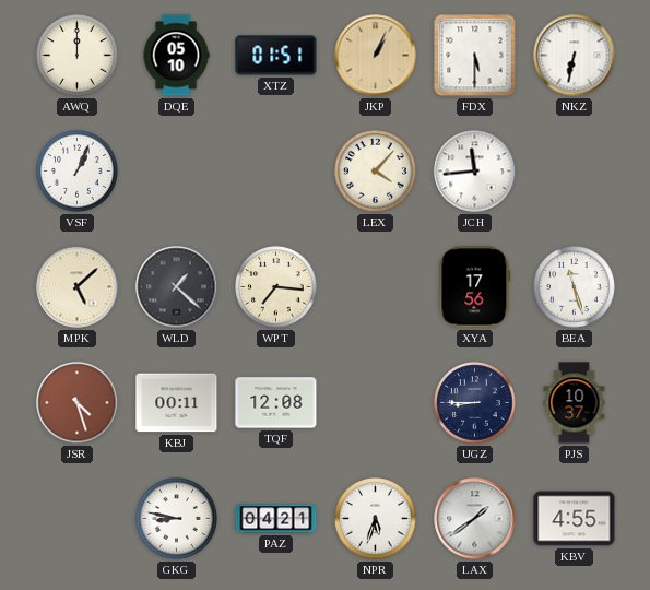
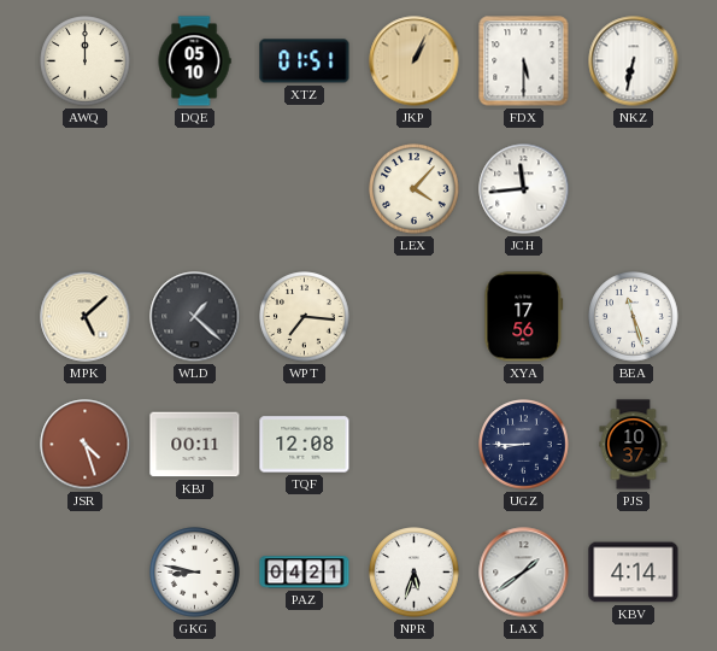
VSF: 1:04 -> none
KBV: 4:55 -> 4:14
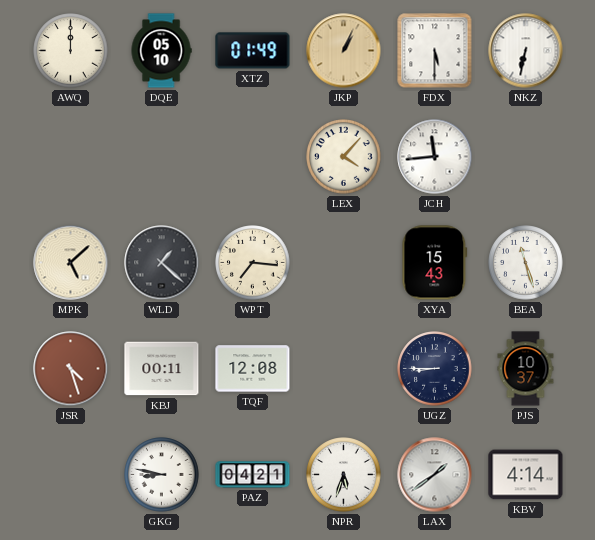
XTZ: 01:51 -> 01:49
XYA: 17:56 -> 15:43
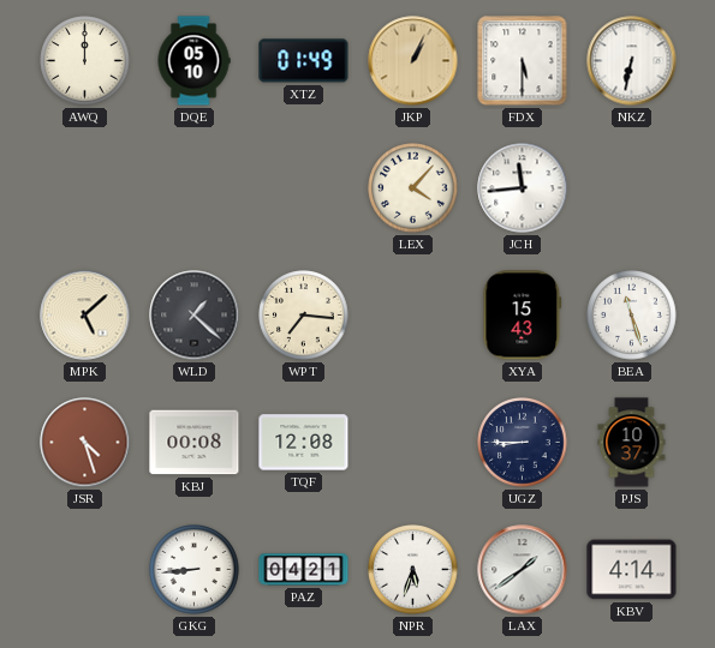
KBJ: 00:11 -> 00:08
GKG: 8:47 -> 8:44
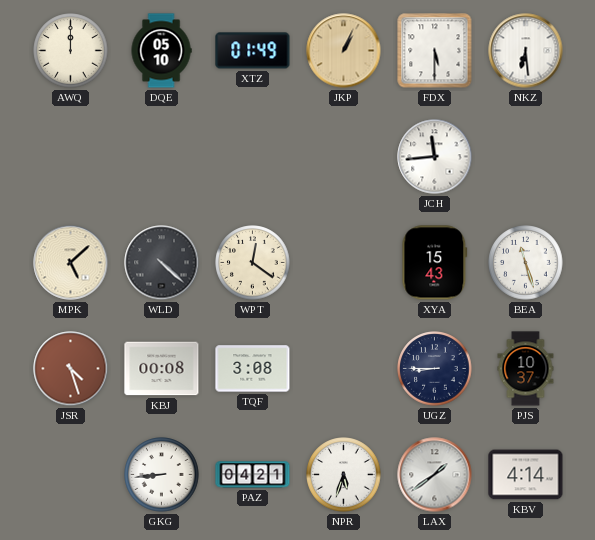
NKZ: 6:32 -> 6:29
LEX: 4:07 -> none
WLD: 1:22 -> 4:22
WPT: 7:16 -> 12:21
TQF: 12:08 -> 3:08
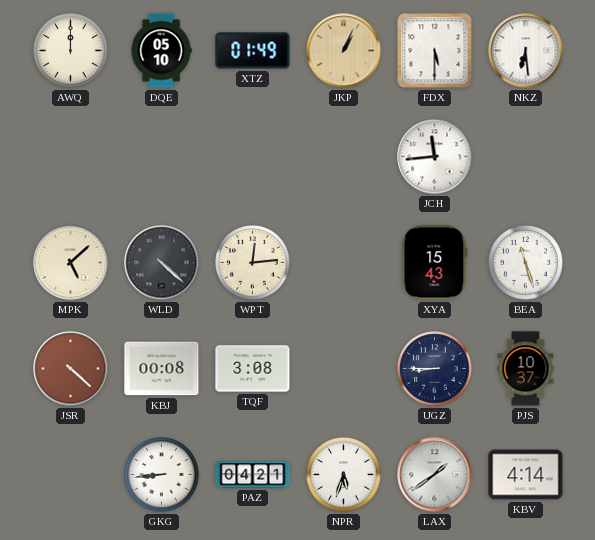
WPT: 12:21 -> 12:14
JSR: 4:27 -> 4:22
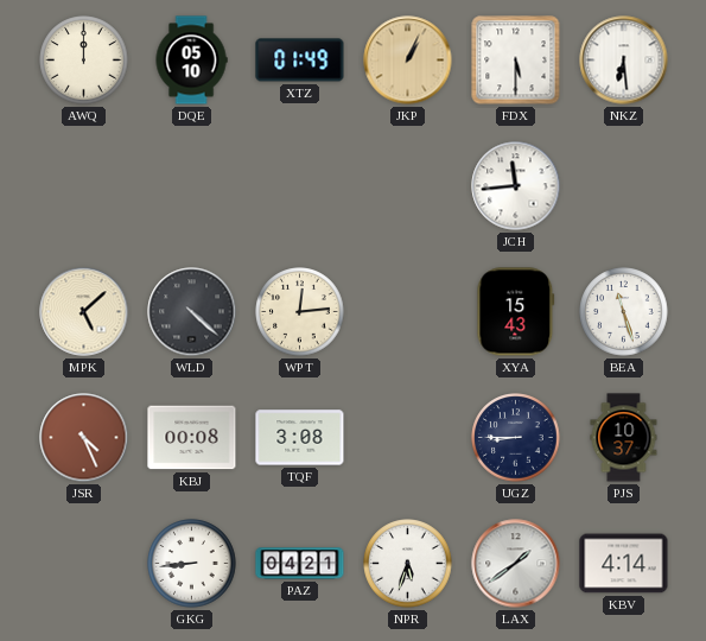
JSR: 4:22 -> 4:26
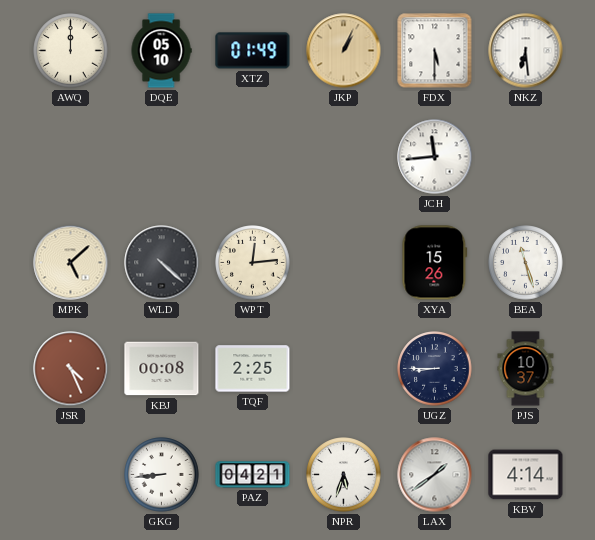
XYA: 15:43 -> 15:26
TQF: 3:08 -> 2:25
